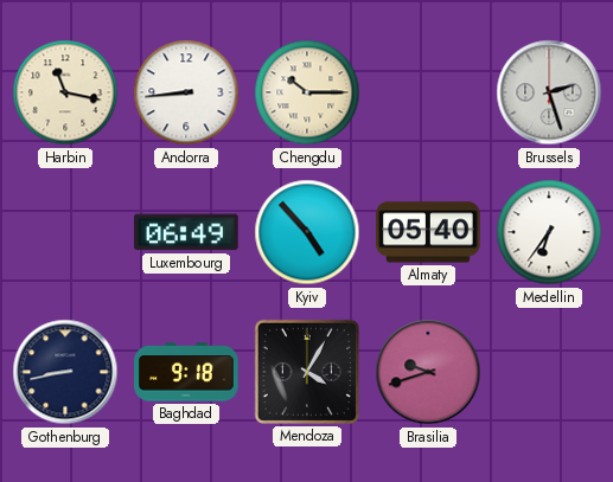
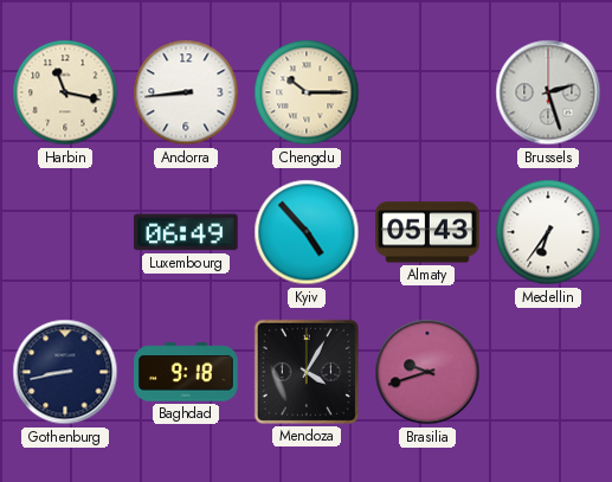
Almaty: 05:40 -> 05:43
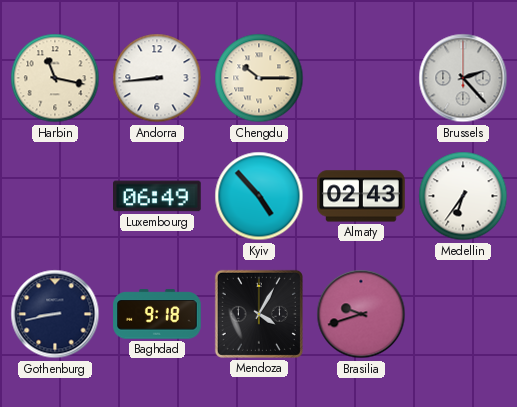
Brussels: 2:27 -> 2:23
Almaty: 05:43 -> 02:43
